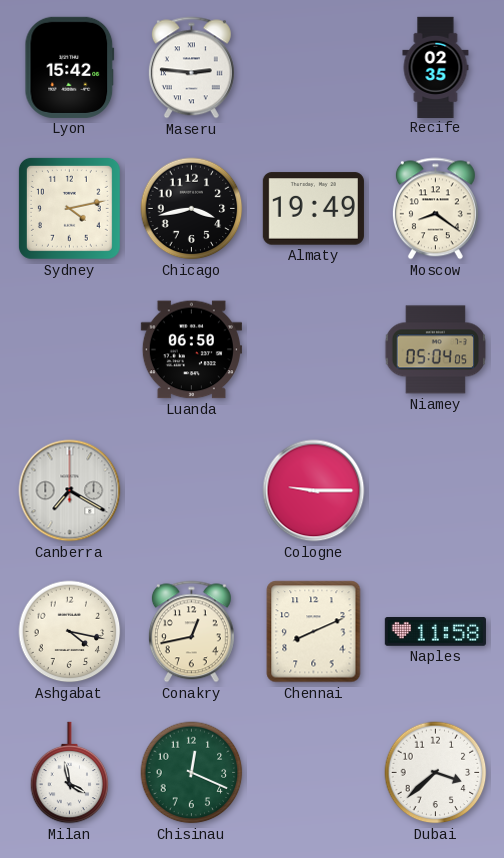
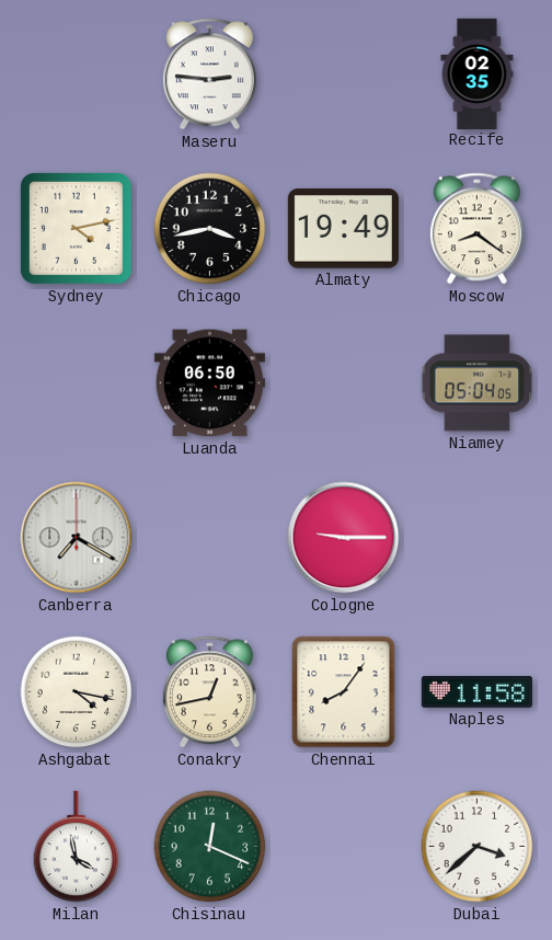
Lyon: 15:42 -> none
Chennai: 8:11 -> 8:06
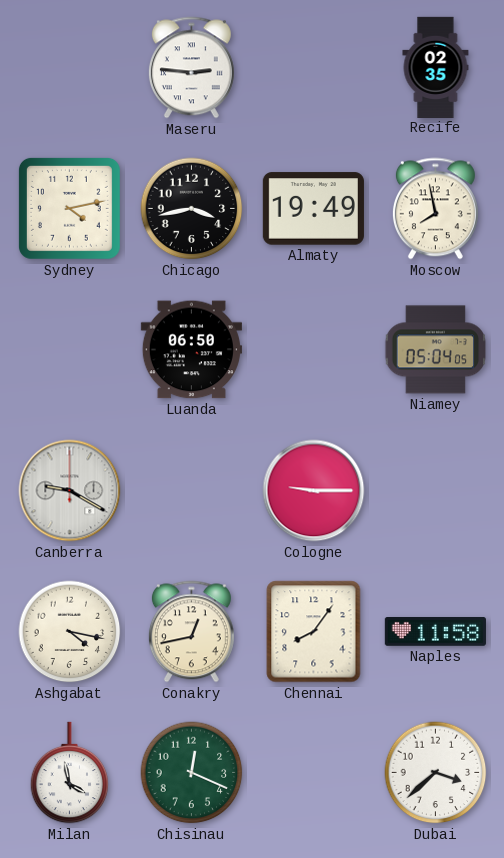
Moscow: 8:21 -> 7:58
Canberra: 7:20 -> 9:20
